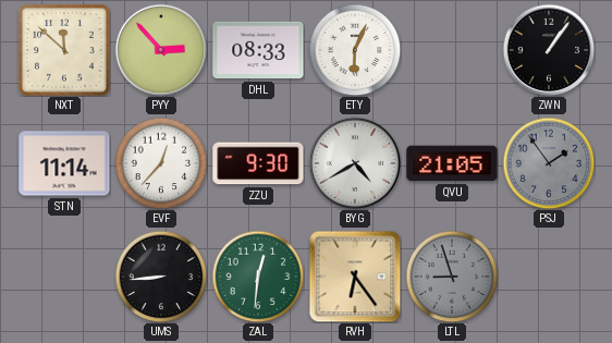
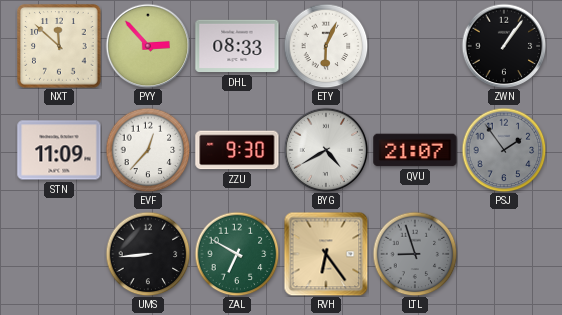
STN: 11:14 -> 11:09
QVU: 21:05 -> 21:07
ZAL: 12:31 -> 6:50
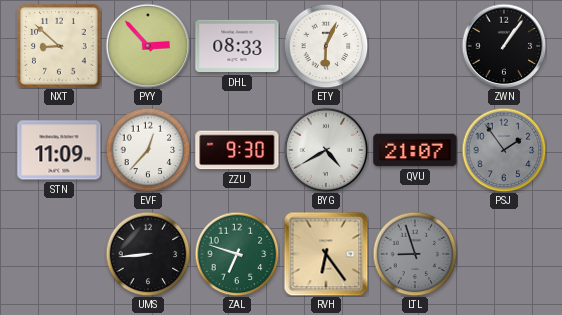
NXT: 11:52 -> 8:52
ZAL: 6:50 -> 6:48
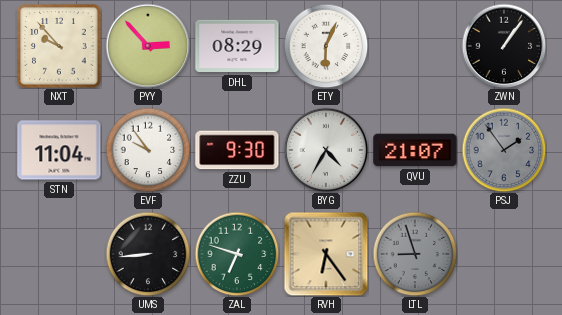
NXT: 8:52 -> 9:53
DHL: 08:33 -> 08:29
STN: 11:09 -> 11:04
EVF: 12:37 -> 9:54
BYG: 4:40 -> 4:35
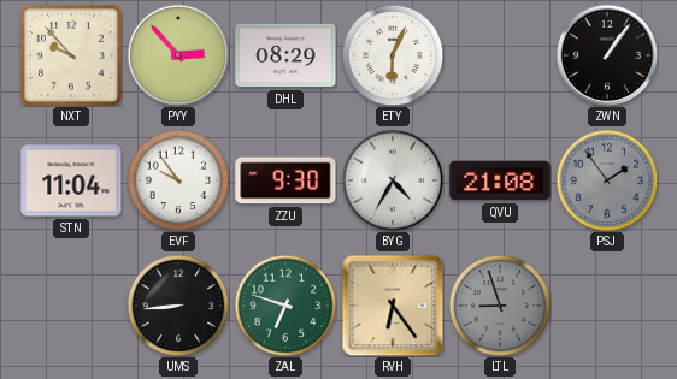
QVU: 21:07 -> 21:08
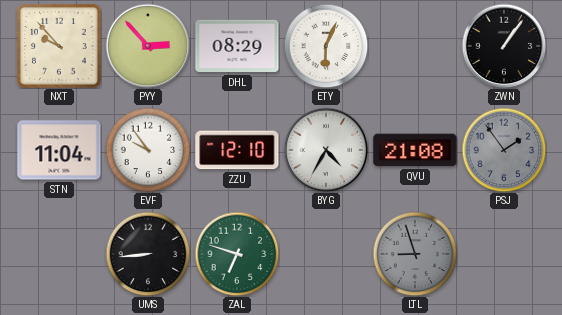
ZZU: 9:30 -> 12:10
RVH: 6:24 -> none
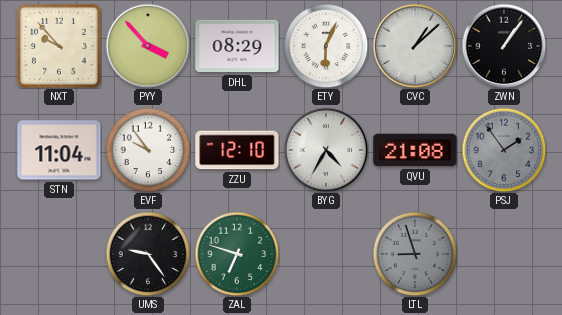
PYY: 2:53 -> 3:53
CVC: none -> 1:08
UMS: 8:44 -> 9:24
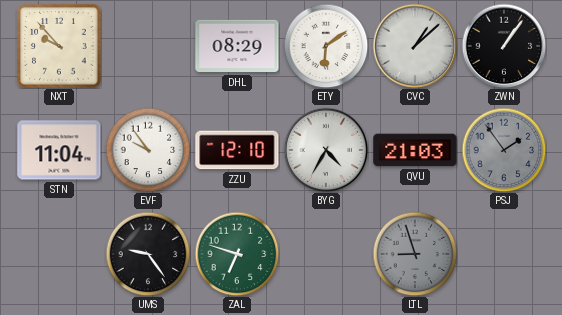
PYY: 3:53 -> none
ETY: 6:04 -> 6:09
QVU: 21:08 -> 21:03
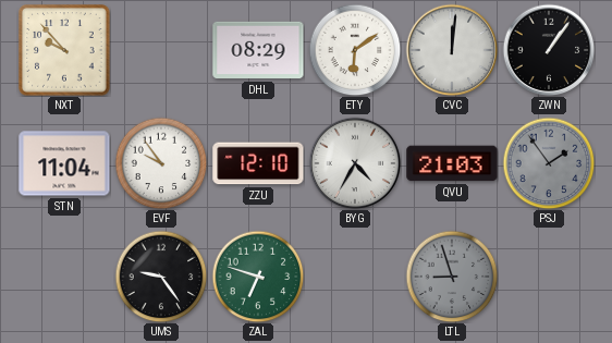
CVC: 1:08 -> 12:01
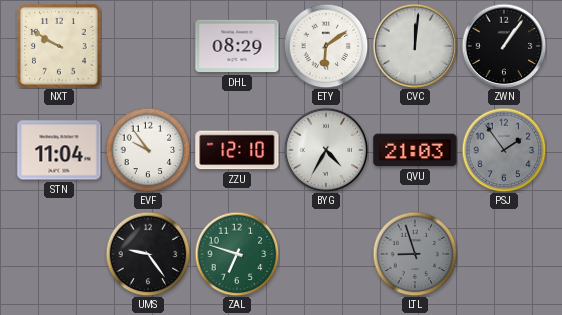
NXT: 9:53 -> 9:50
